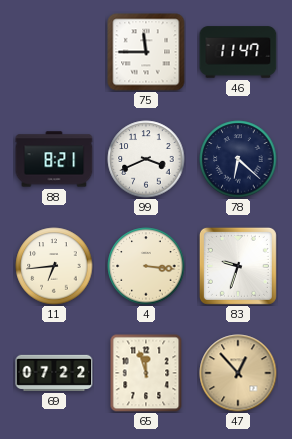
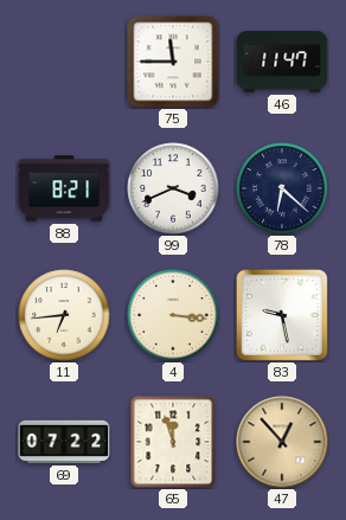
83: 9:33 -> 9:28
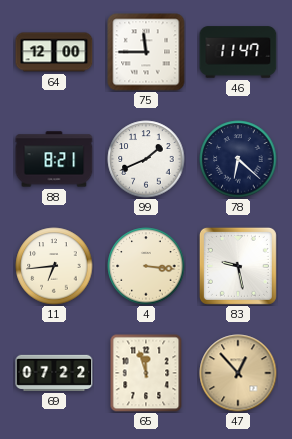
64: none -> 12:00
99: 3:41 -> 1:41
